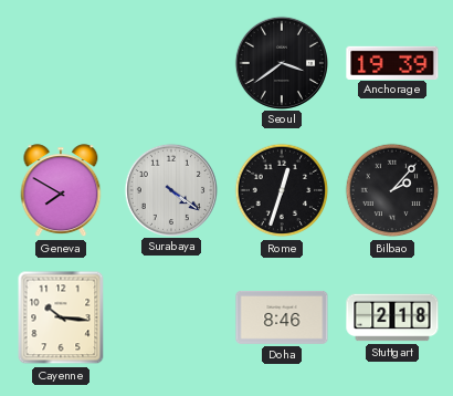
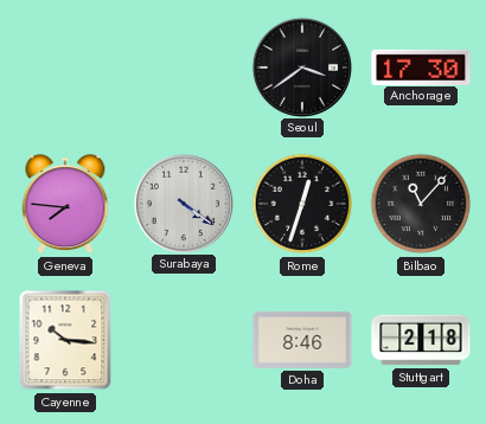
Anchorage: 19:39 -> 17:30
Geneva: 7:50 -> 7:46
Bilbao: 2:07 -> 11:07
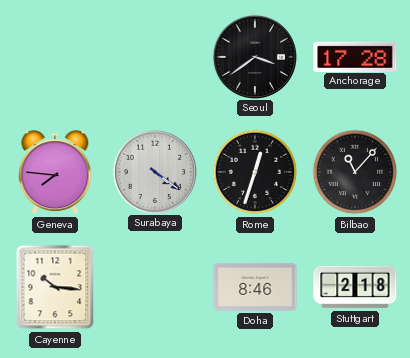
Anchorage: 17:30 -> 17:28
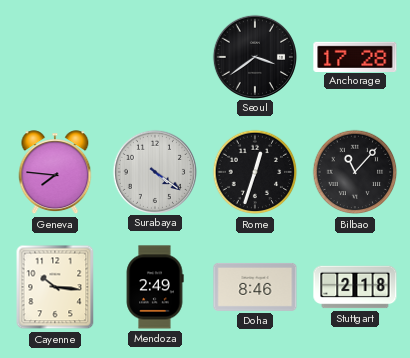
Mendoza: none -> 2:49
